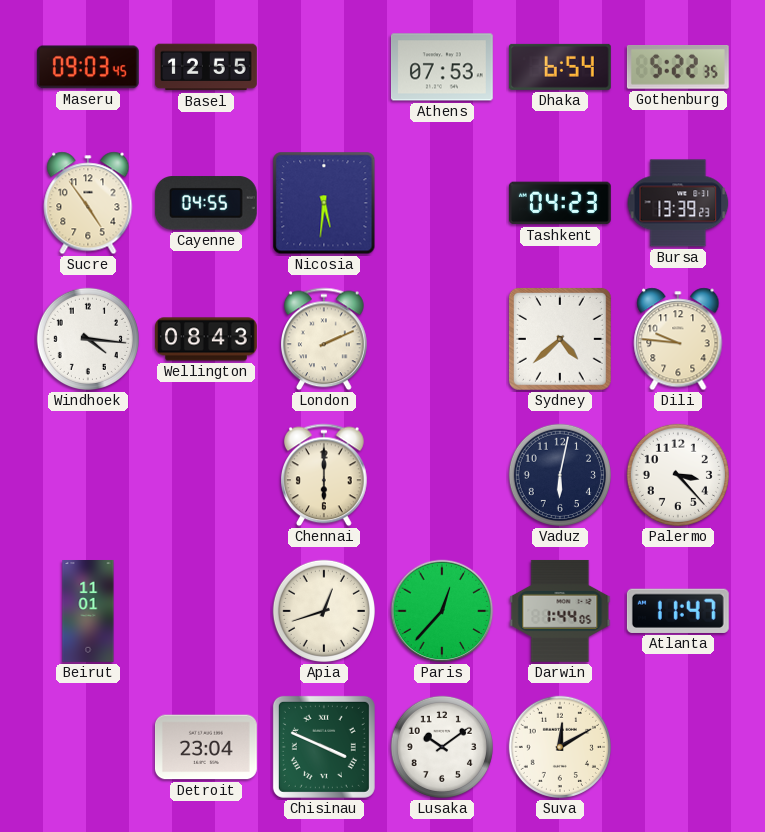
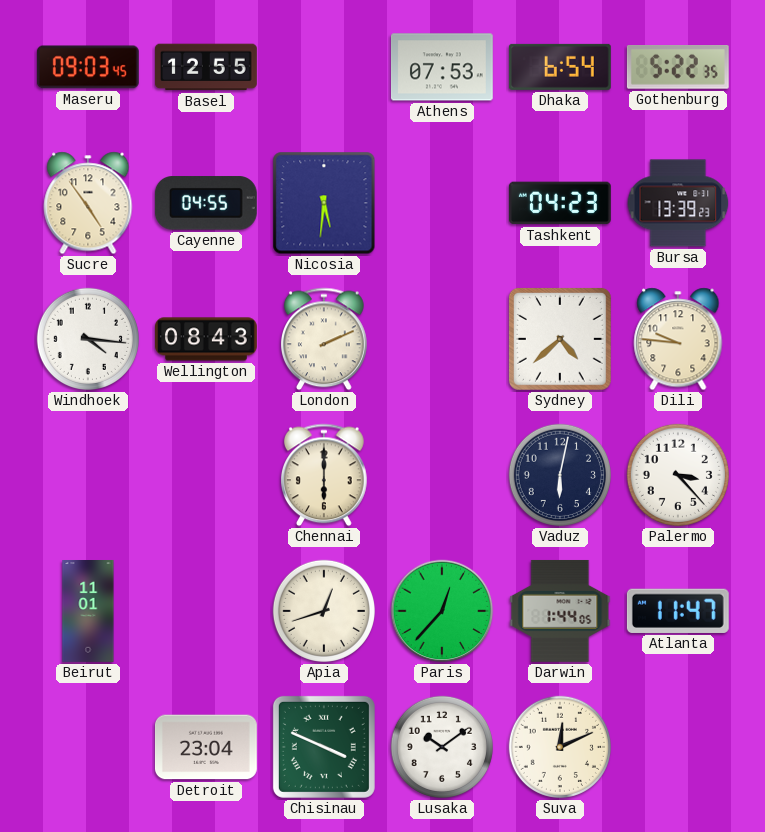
Suva: 12:10 -> 12:11
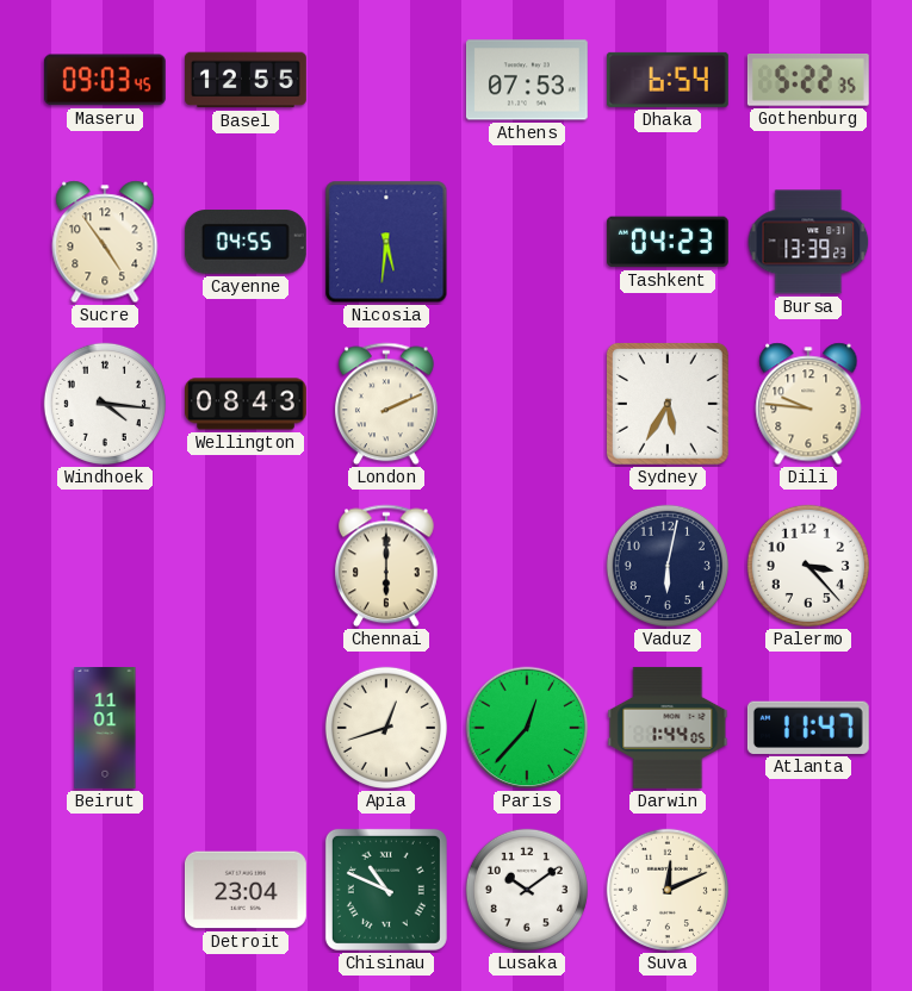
Sydney: 4:38 -> 5:35
Chisinau: 3:49 -> 10:49
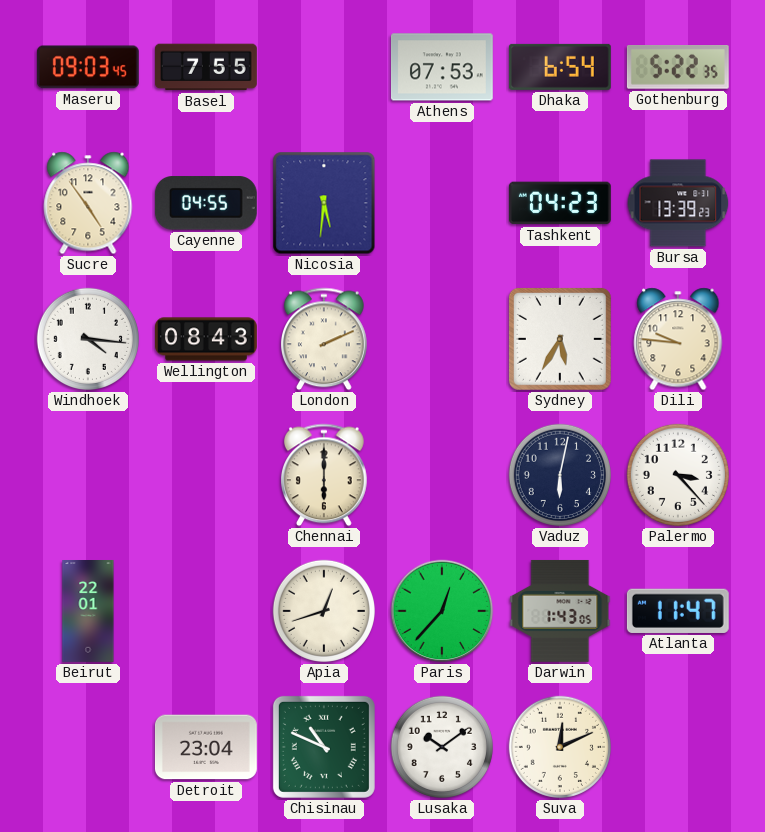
Basel: 12:55 -> 7:55
Beirut: 11:01 -> 22:01
Darwin: 1:44 -> 1:43
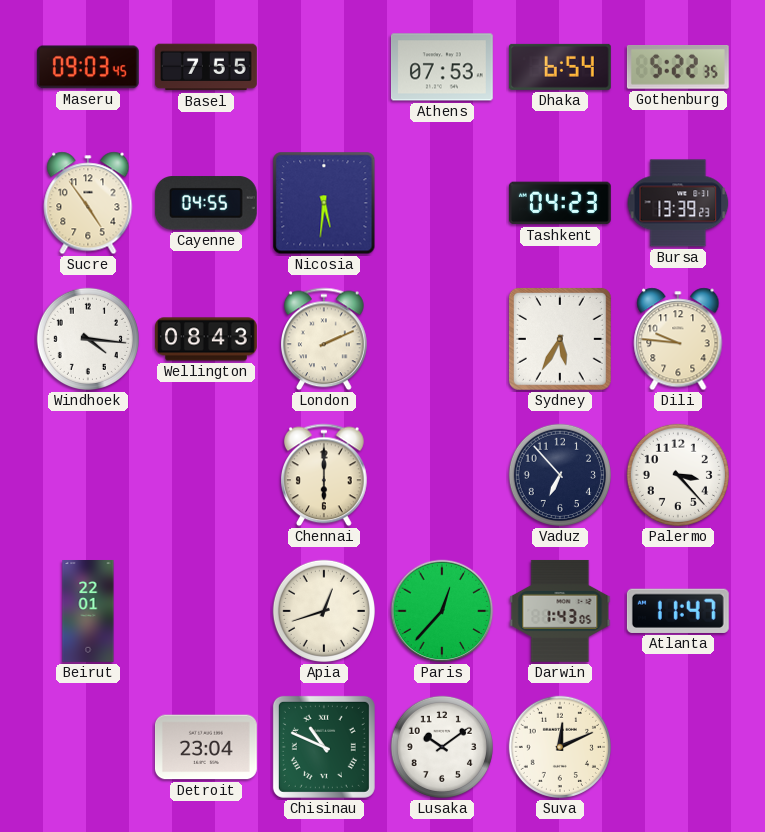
Vaduz: 6:02 -> 6:53
